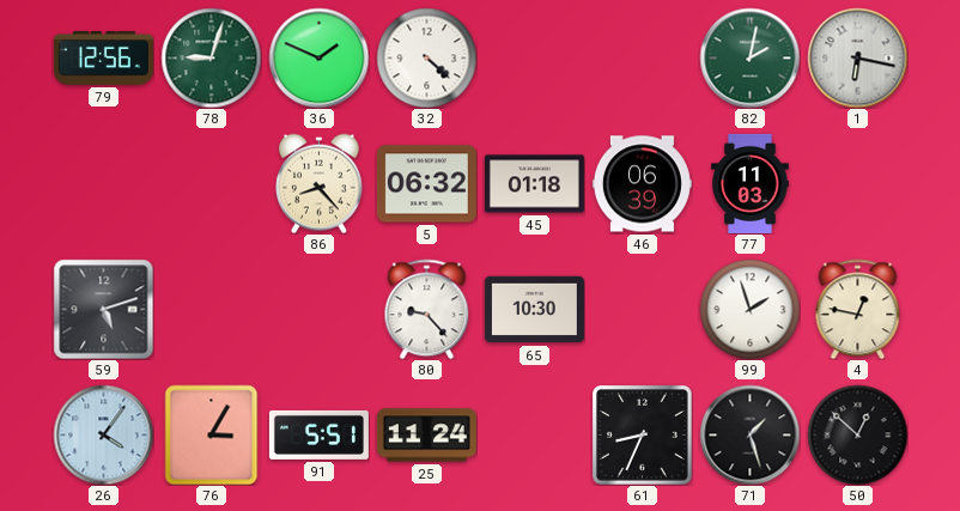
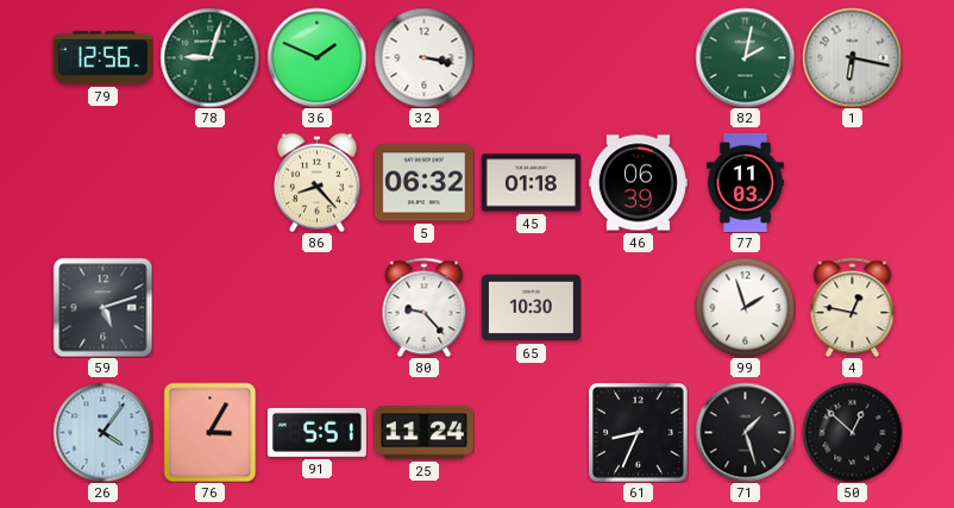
32: 4:22 -> 3:17
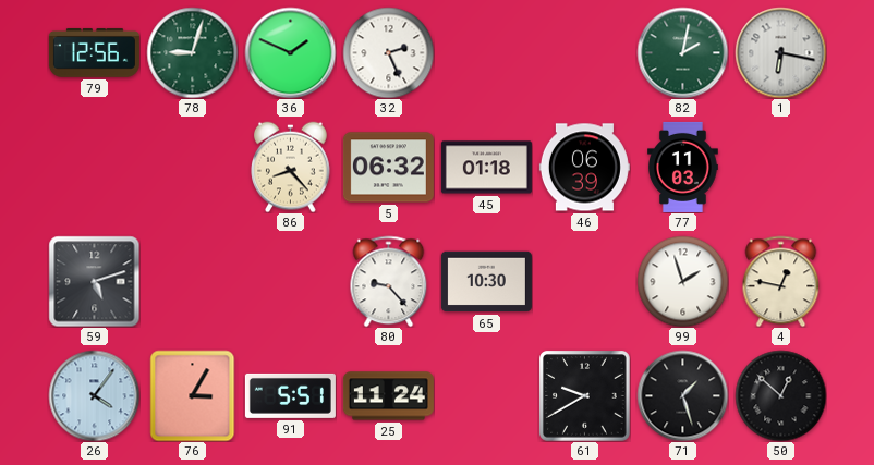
32: 3:17 -> 2:26
61: 8:34 -> 9:40
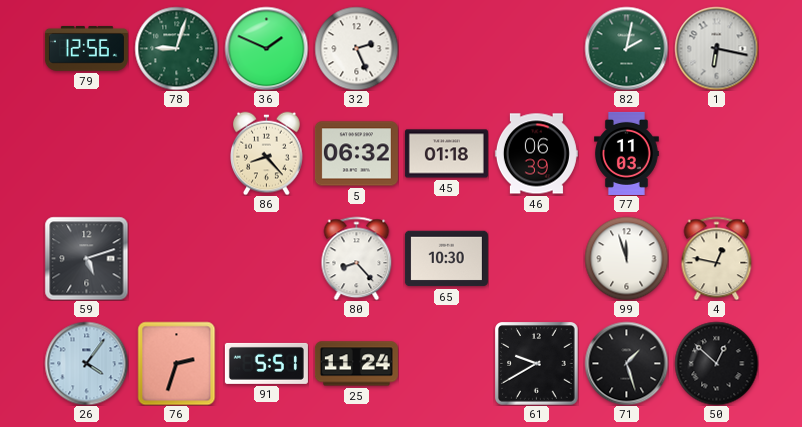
80: 9:23 -> 8:23
99: 1:57 -> 11:57
76: 3:05 -> 2:33
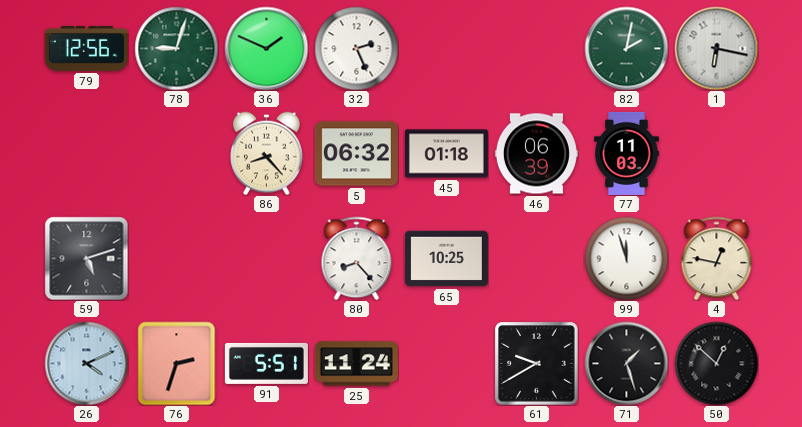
65: 10:30 -> 10:25
26: 4:06 -> 4:11
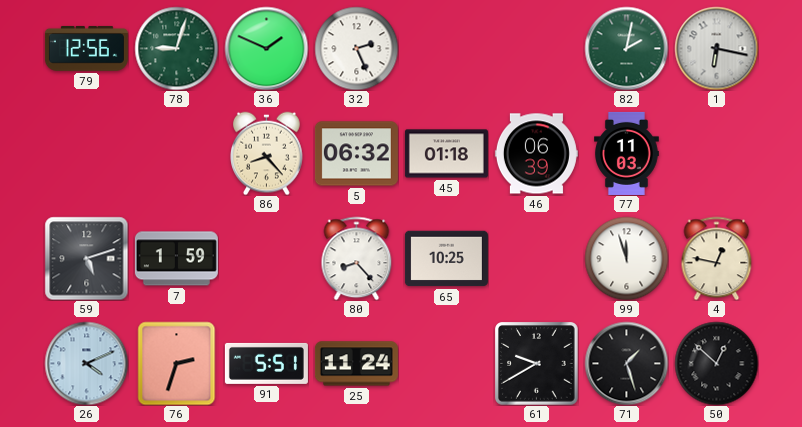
7: none -> 1:59
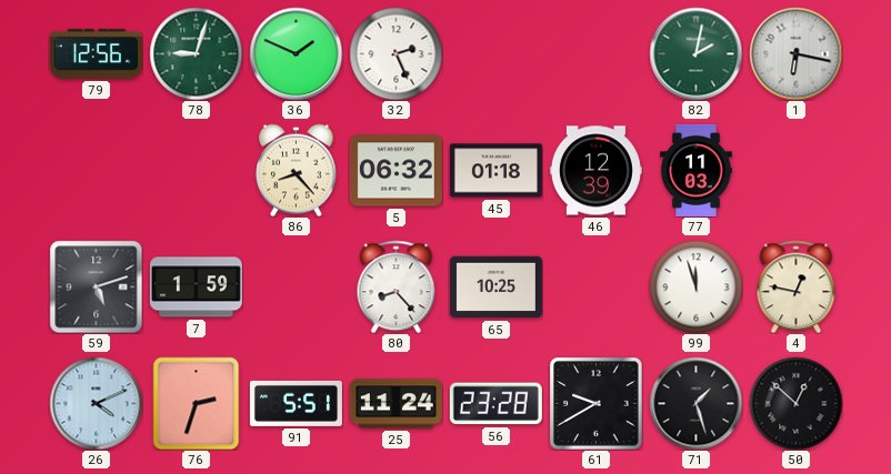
46: 06:39 -> 12:39
56: none -> 23:28
